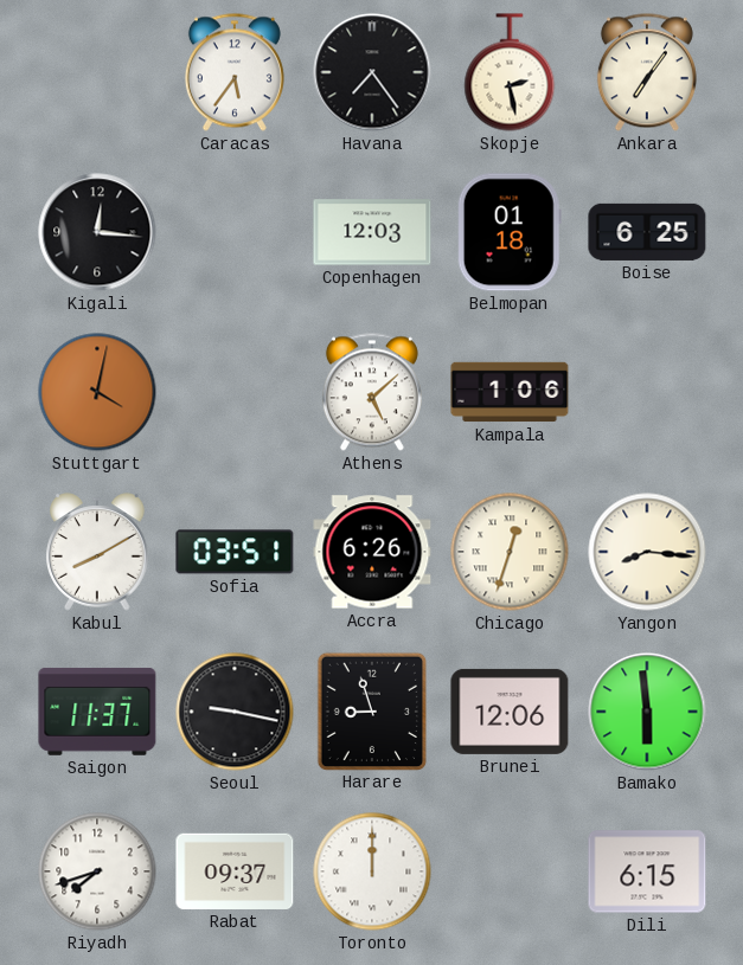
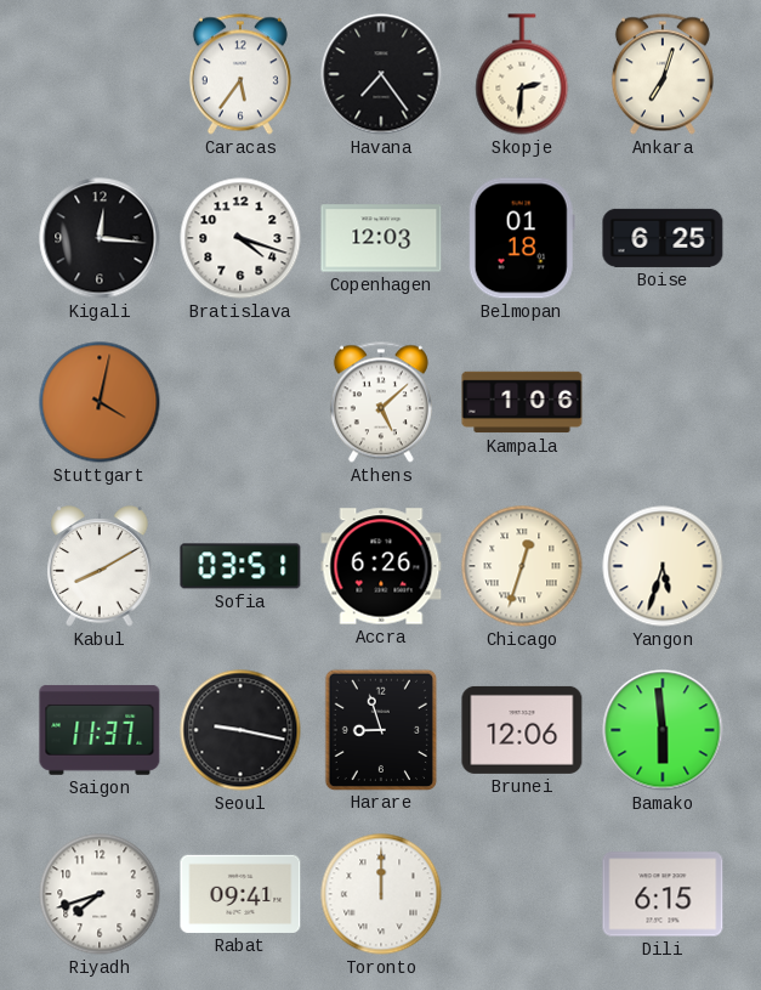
Skopje: 2:28 -> 2:31
Ankara: 7:06 -> 7:03
Bratislava: none -> 4:18
Yangon: 8:16 -> 5:33
Rabat: 09:37 -> 09:41
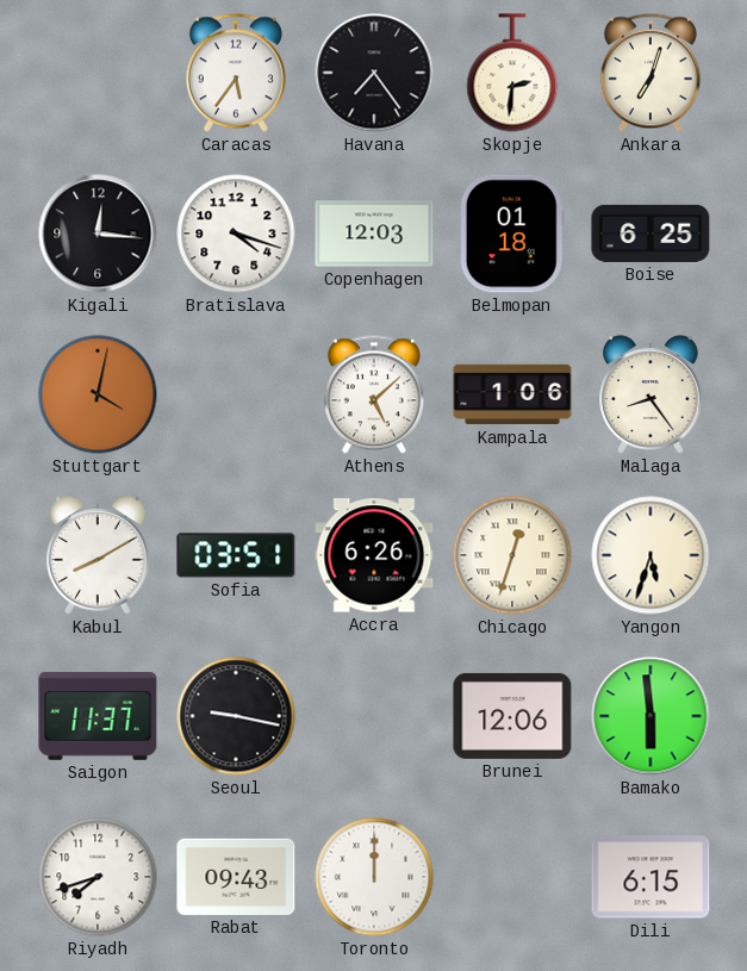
Malaga: none -> 8:24
Harare: 8:57 -> none
Rabat: 09:41 -> 09:43
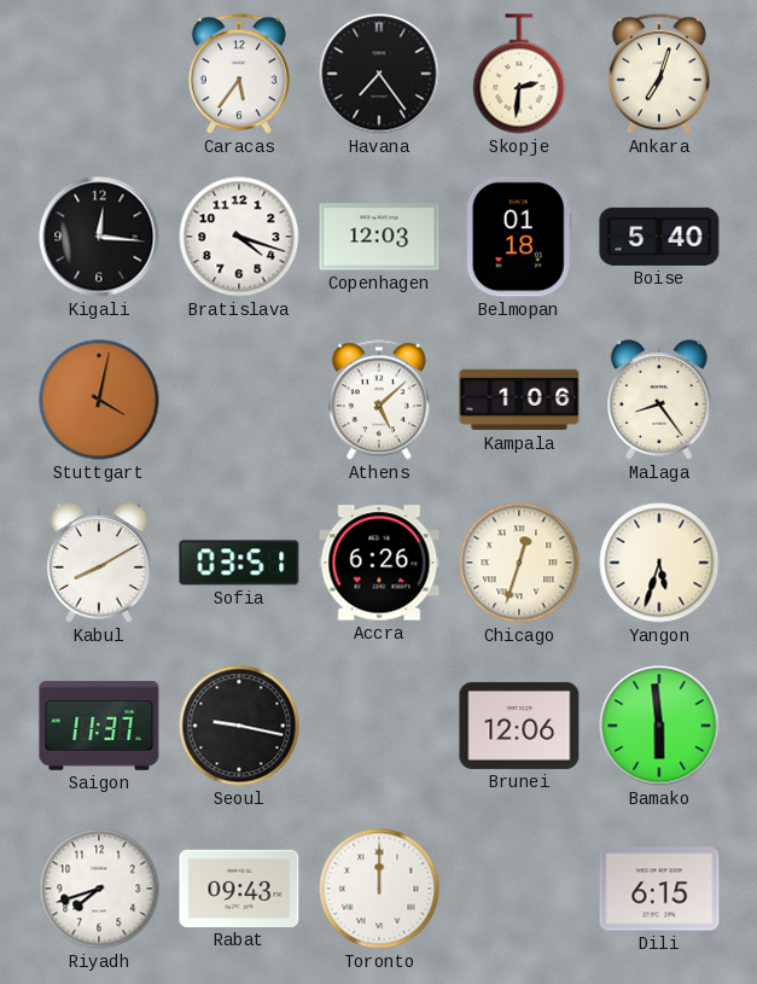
Boise: 6:25 -> 5:40
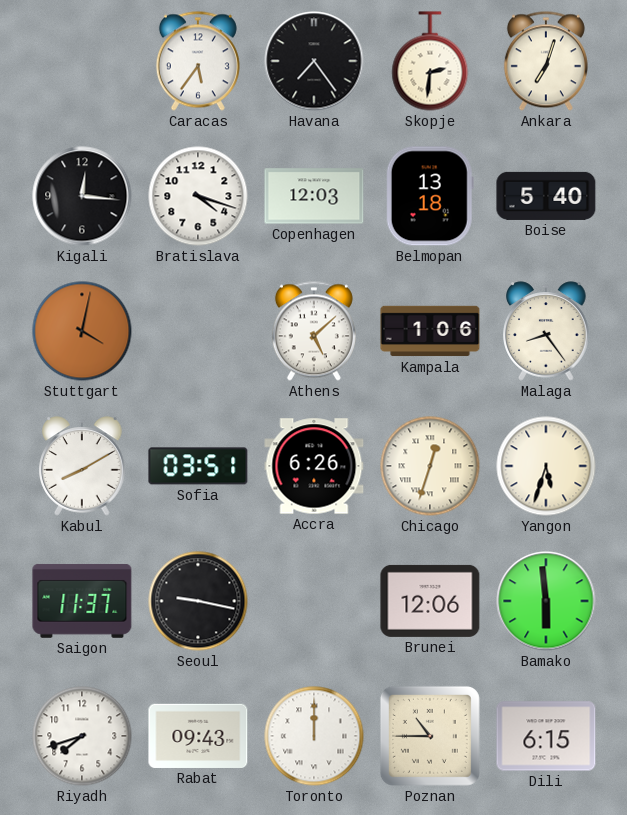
Belmopan: 01:18 -> 13:18
Poznan: none -> 10:45
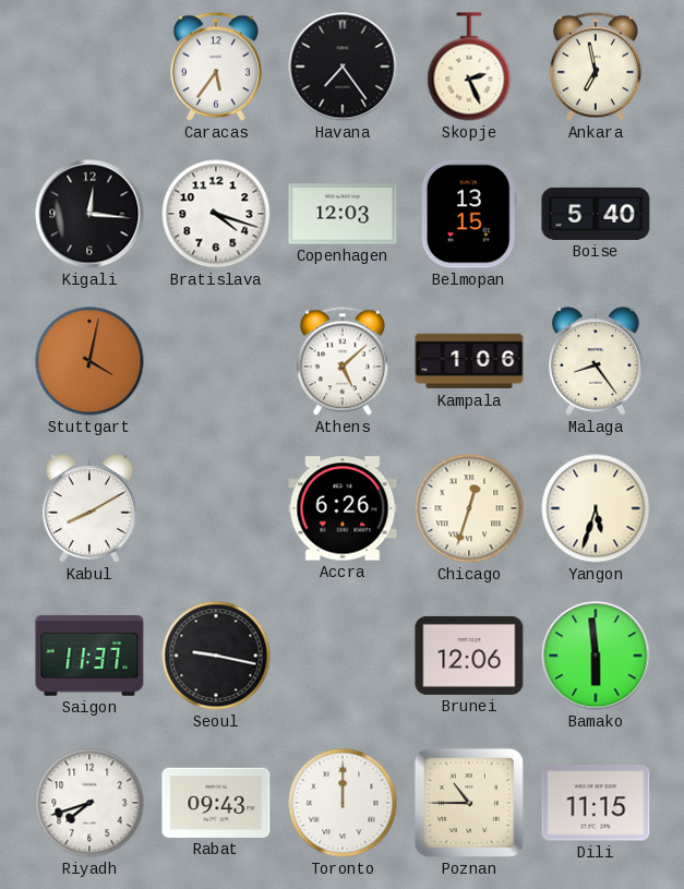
Skopje: 2:31 -> 2:26
Ankara: 7:03 -> 6:58
Belmopan: 13:18 -> 13:15
Sofia: 03:51 -> none
Dili: 6:15 -> 11:15
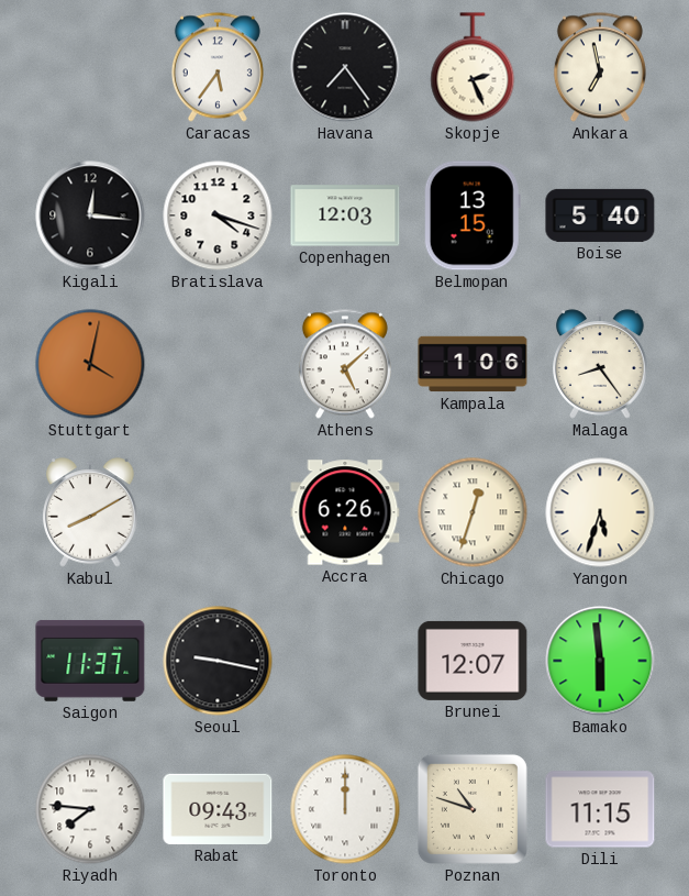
Brunei: 12:06 -> 12:07
Riyadh: 7:42 -> 7:46
Poznan: 10:45 -> 10:48
